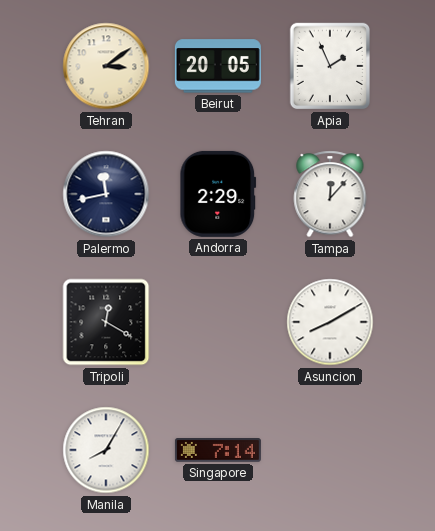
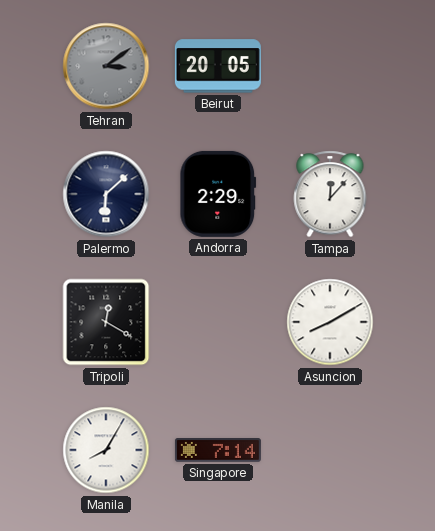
Tehran dial: cream -> grey
Apia: 1:56 -> none
Palermo: 11:43 -> 6:08
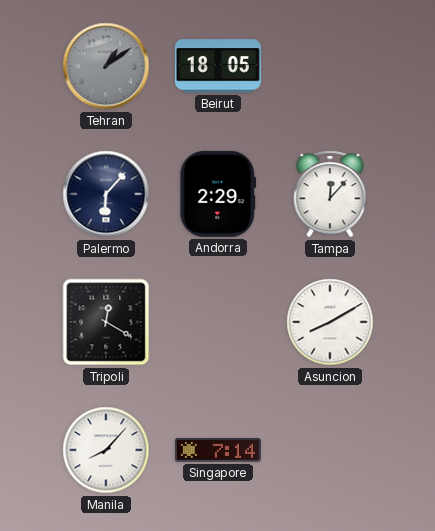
Tehran: 3:09 -> 1:09
Beirut: 20:05 -> 18:05
Palermo: 6:08 -> 6:07
Manila: 8:05 -> 8:07
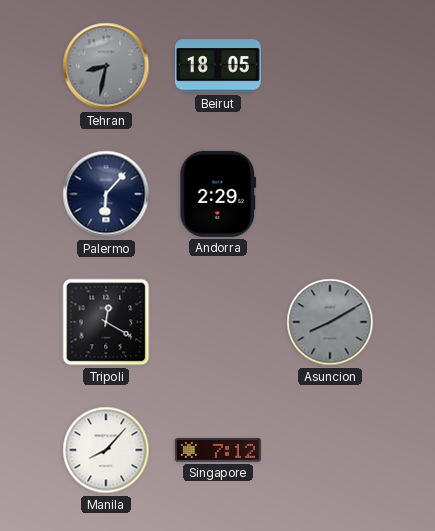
Tehran: 1:09 -> 8:32
Tampa: 12:07 -> none
Asuncion dial: white -> grey
Singapore: 7:14 -> 7:12
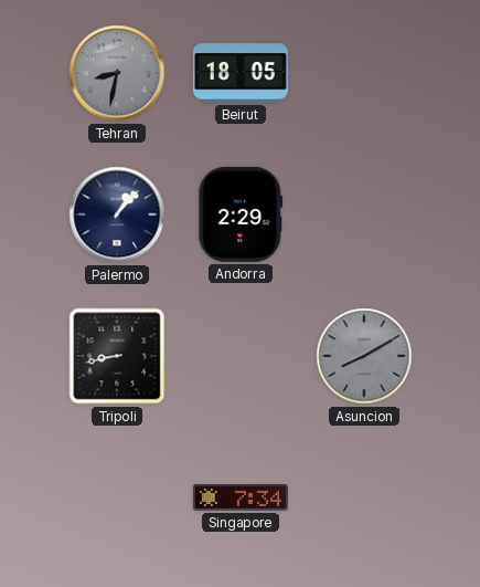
Palermo: 6:07 -> 1:07
Tripoli: 12:20 -> 8:43
Manila: 8:07 -> none
Singapore: 7:12 -> 7:34
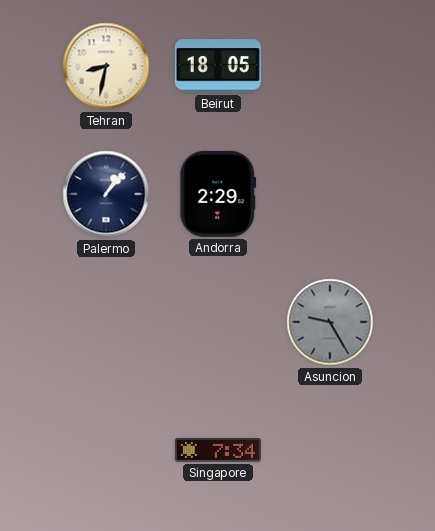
Tehran dial: grey -> cream
Tripoli: 8:43 -> none
Asuncion: 8:10 -> 9:25
